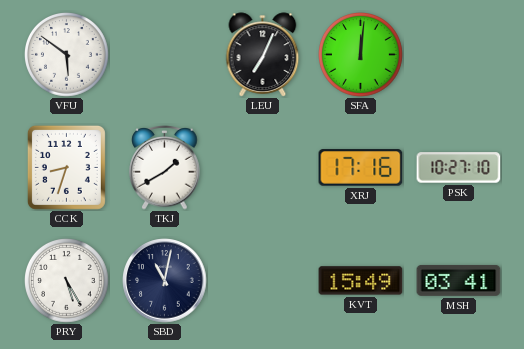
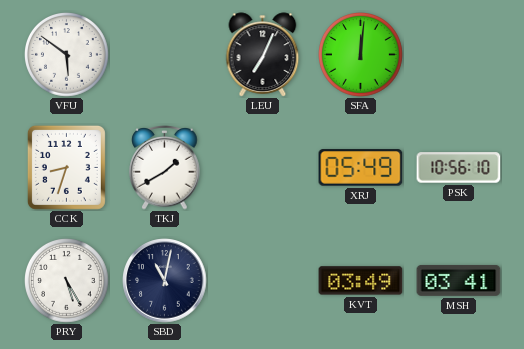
XRJ: 17:16 -> 05:49
PSK: 10:27 -> 10:56
KVT: 15:49 -> 03:49
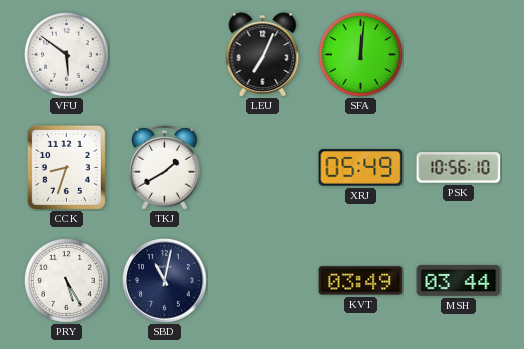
MSH: 03:41 -> 03:44
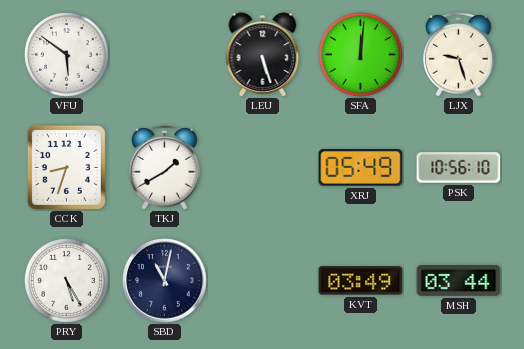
LEU: 7:04 -> 5:27
LJX: none -> 9:27
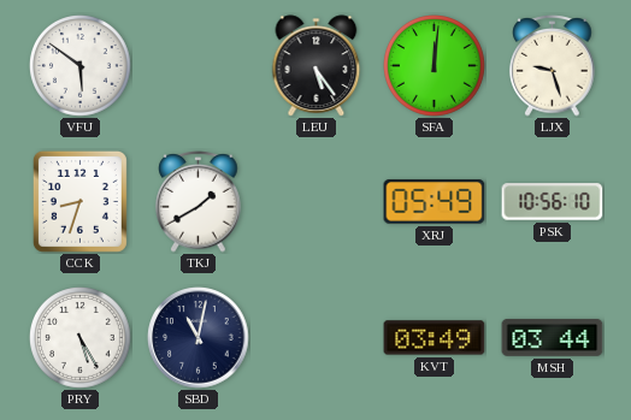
LEU: 5:27 -> 5:24
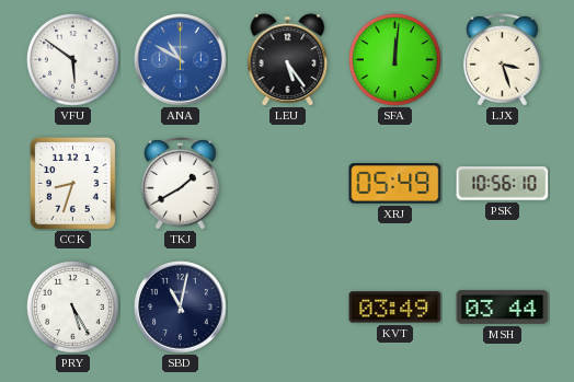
ANA: none -> 10:50
LJX: 9:27 -> 3:27
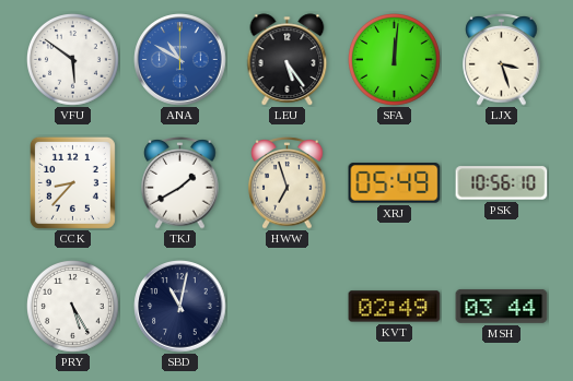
CCK: 8:33 -> 8:37
HWW: none -> 6:57
KVT: 03:49 -> 02:49
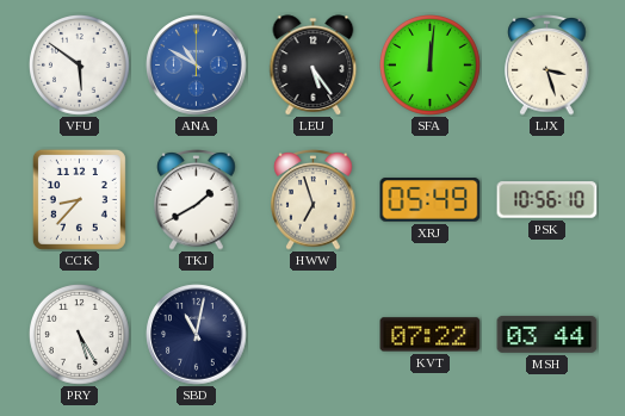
KVT: 02:49 -> 07:22
